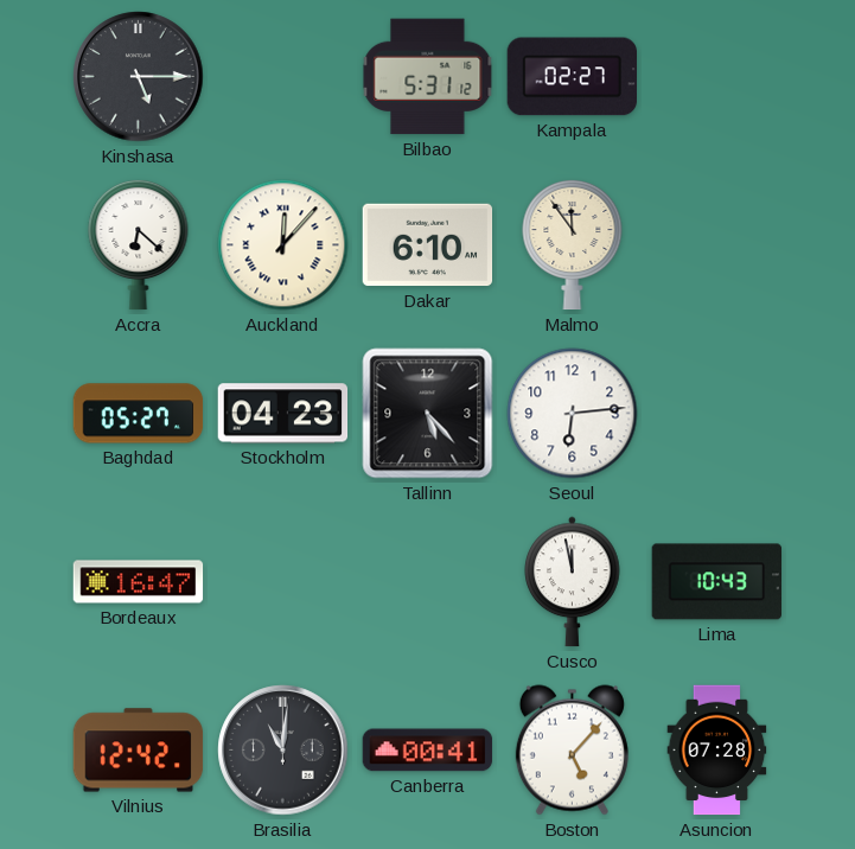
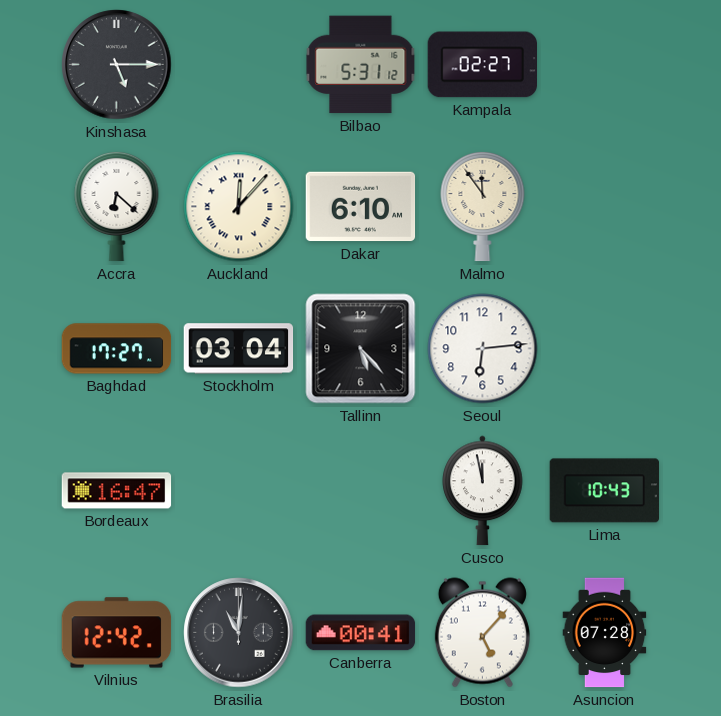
Baghdad: 05:27 -> 17:27
Stockholm: 04:23 -> 03:04
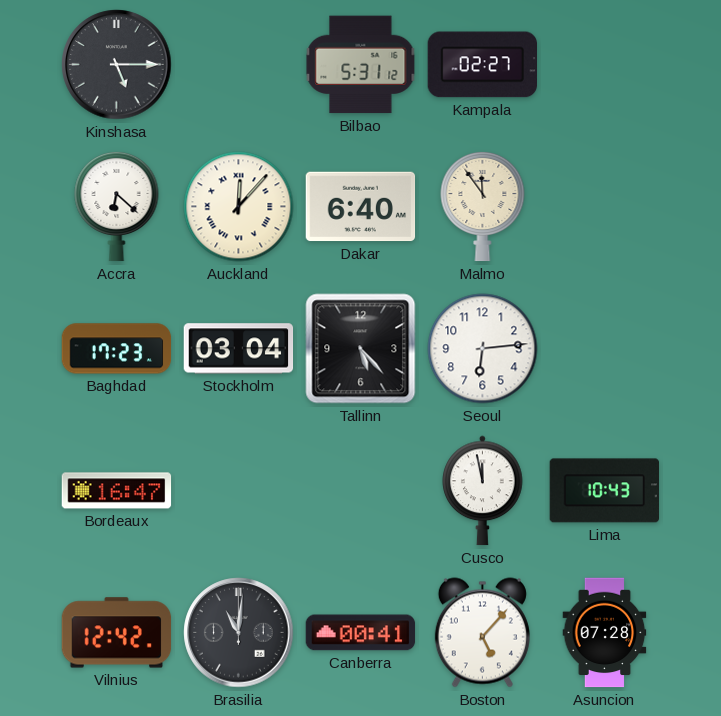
Dakar: 6:10 -> 6:40
Baghdad: 17:27 -> 17:23
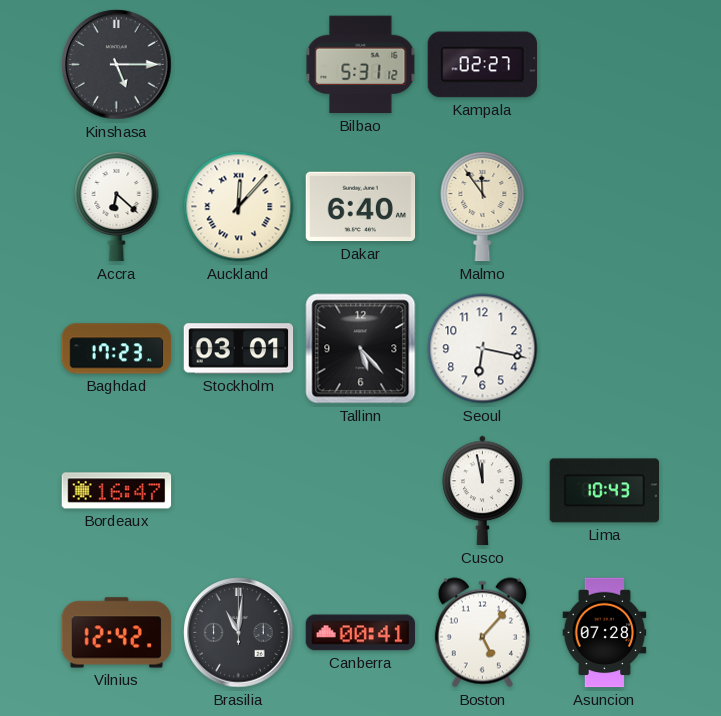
Stockholm: 03:04 -> 03:01
Seoul: 6:14 -> 6:17
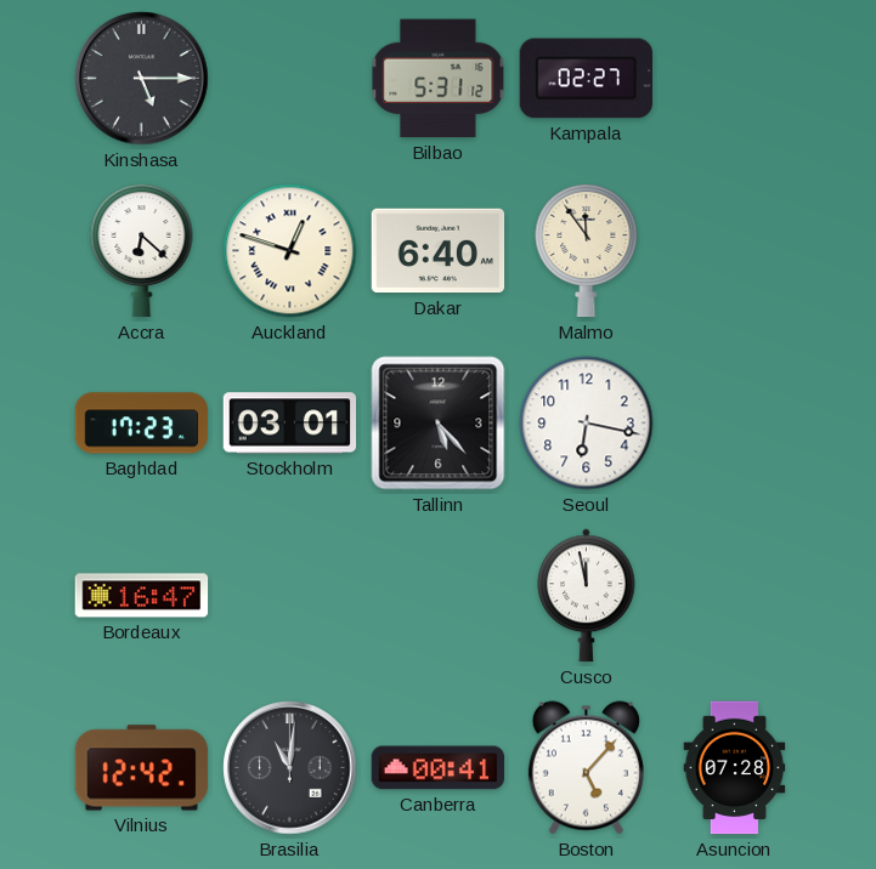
Auckland: 12:07 -> 12:48
Lima: 10:43 -> none
